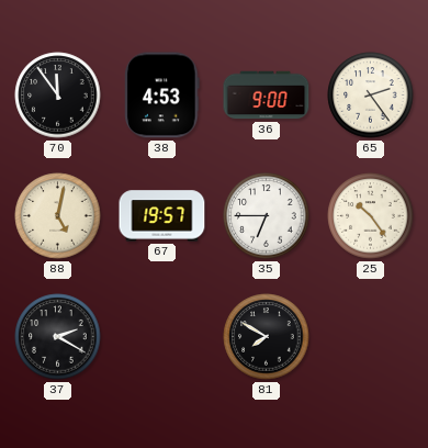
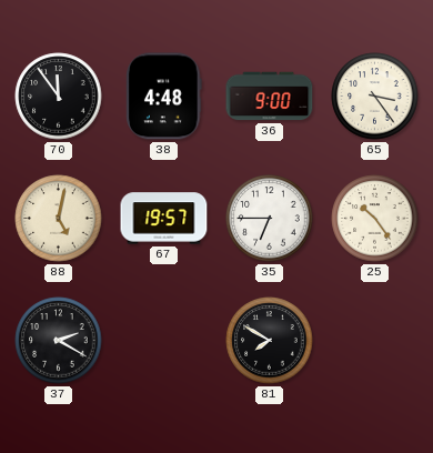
38: 4:53 -> 4:48
65: 2:24 -> 3:24
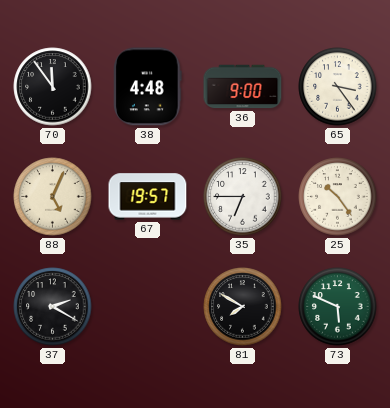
88: 5:02 -> 5:04
73: none -> 5:49
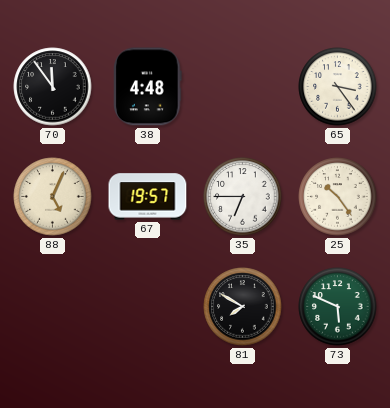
36: 9:00 -> none
37: 2:20 -> none
